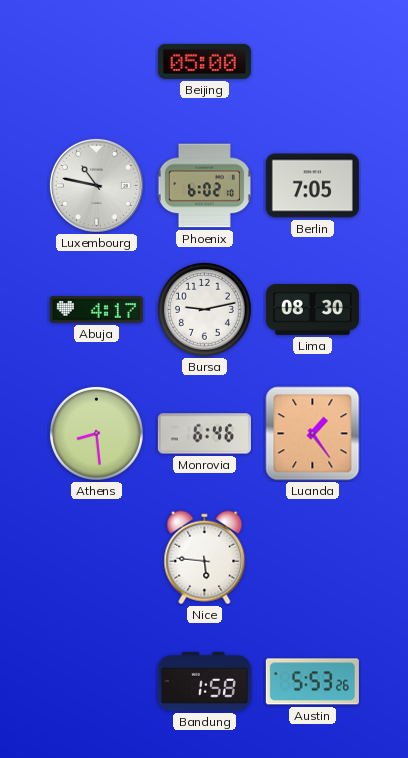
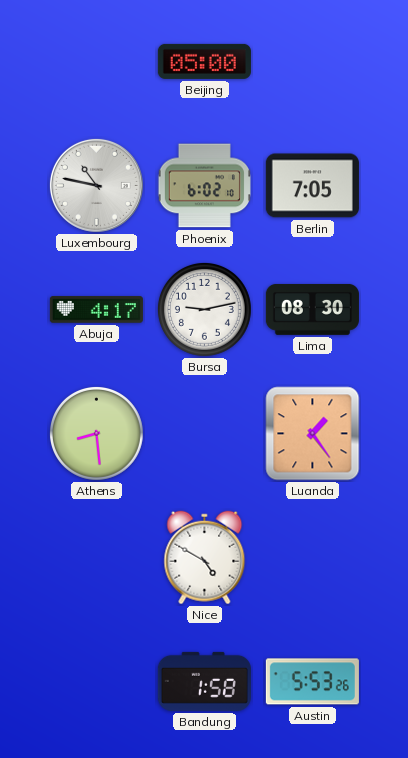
Monrovia: 6:46 -> none
Nice: 5:46 -> 4:50
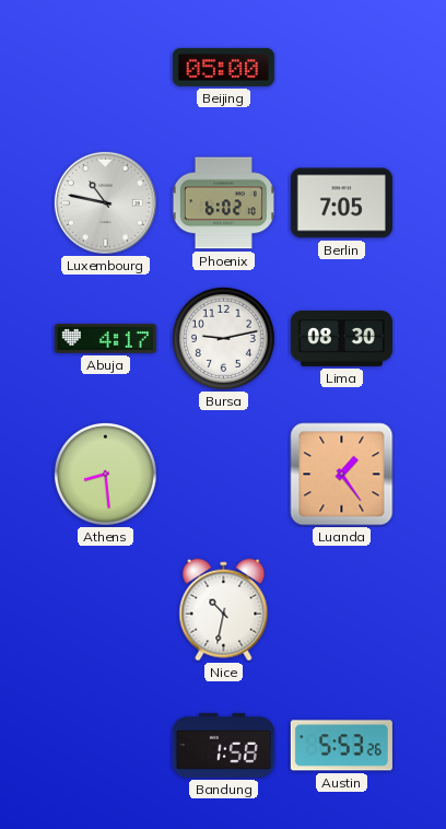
Nice: 4:50 -> 10:32
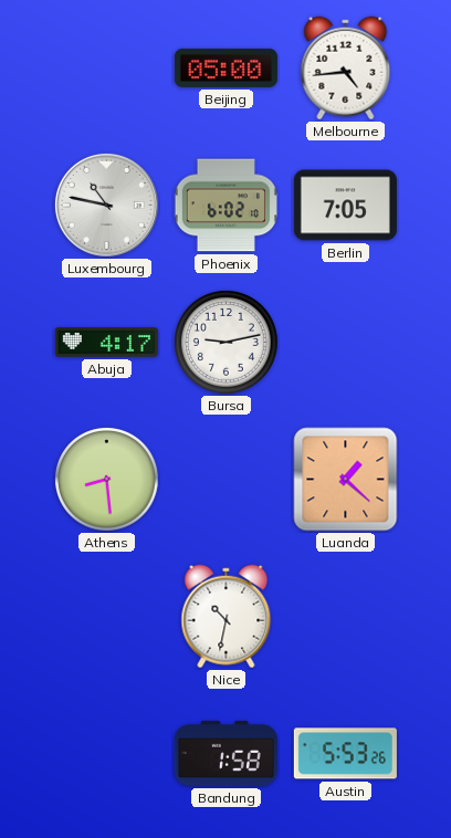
Melbourne: none -> 4:44
Lima: 08:30 -> none
Luanda: 1:24 -> 1:22
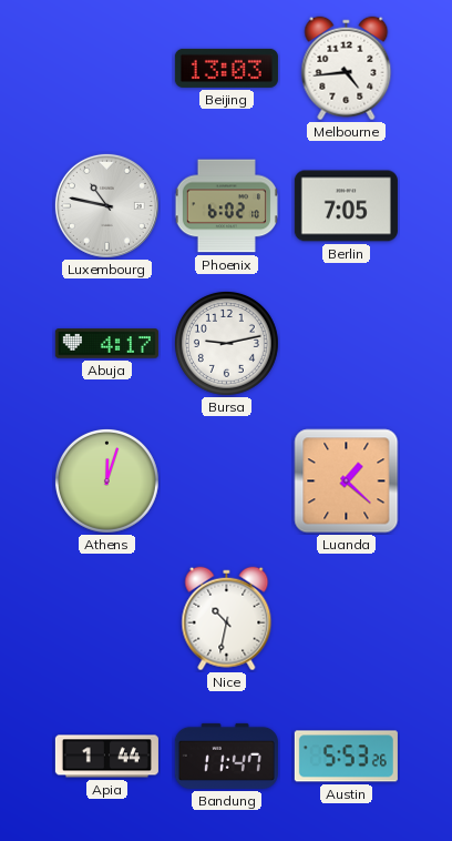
Beijing: 05:00 -> 13:03
Athens: 8:29 -> 12:03
Apia: none -> 1:44
Bandung: 1:58 -> 11:47
